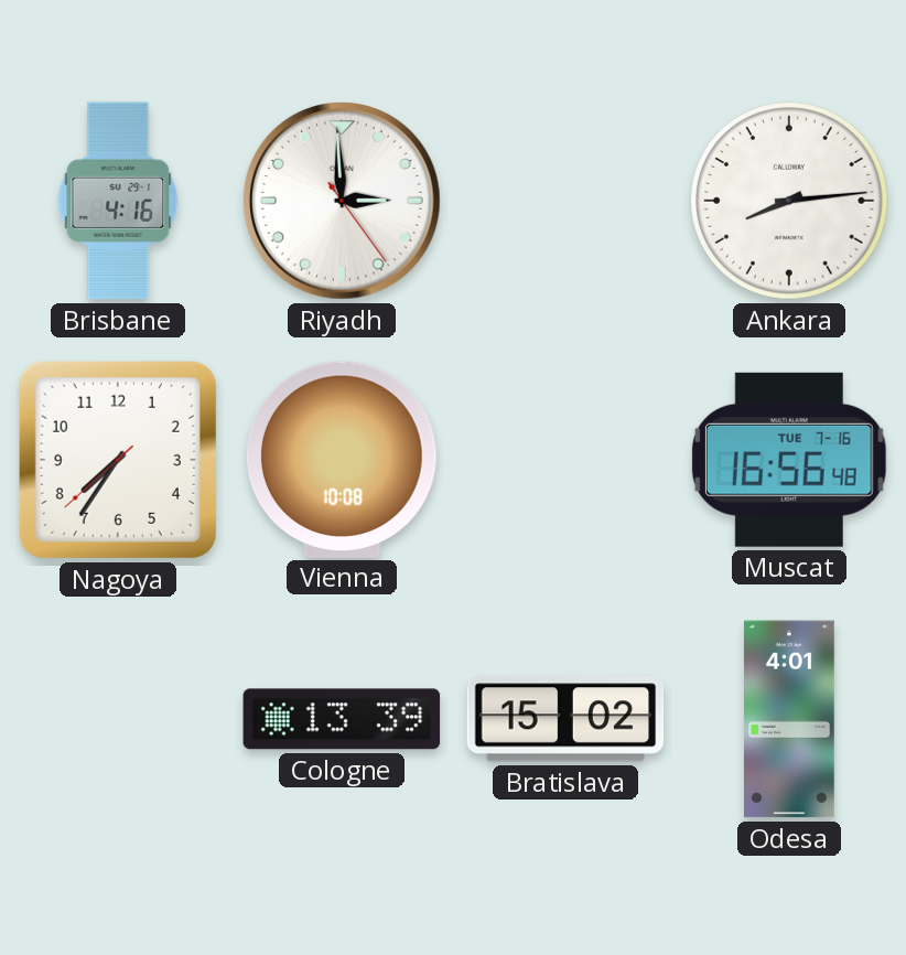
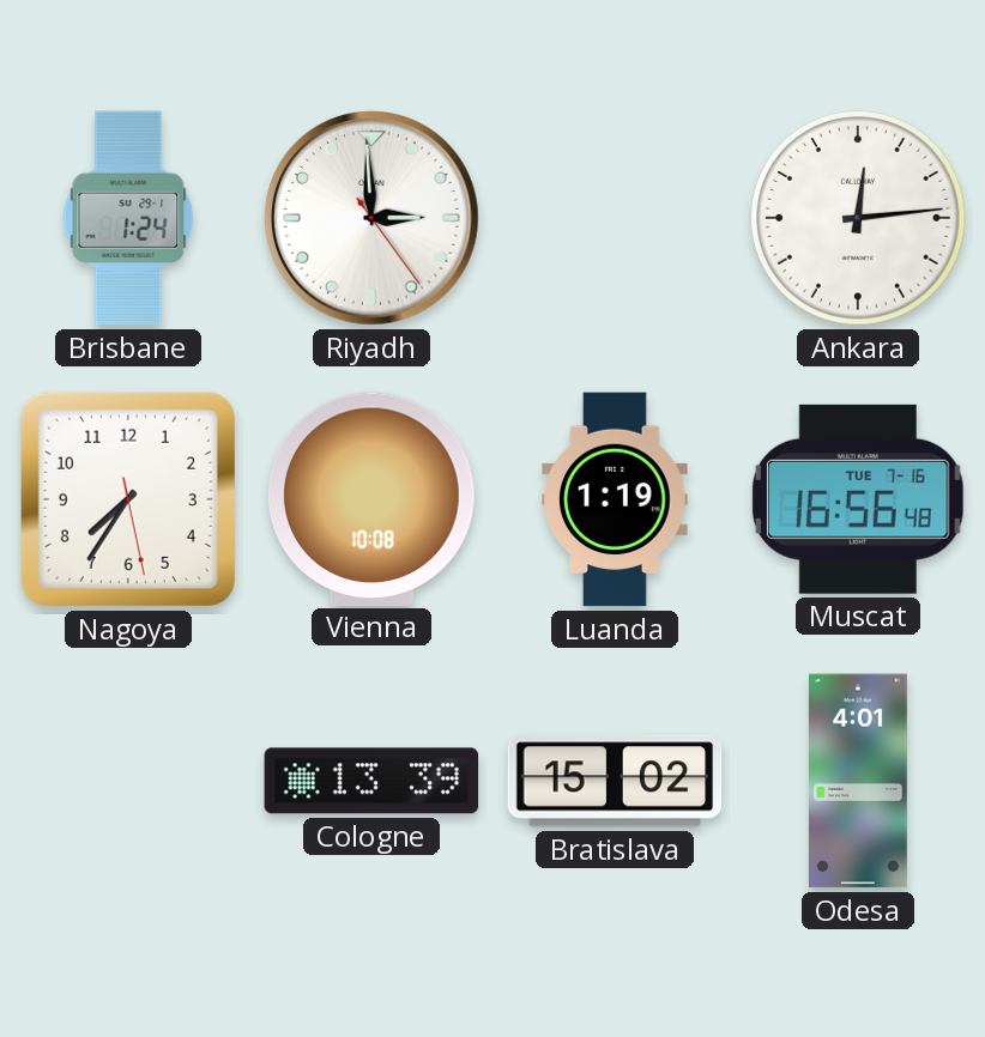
Brisbane: 4:16 -> 1:24
Ankara: 8:14 -> 12:14
Nagoya: 7:35:38 -> 7:35:28
Luanda: none -> 1:19
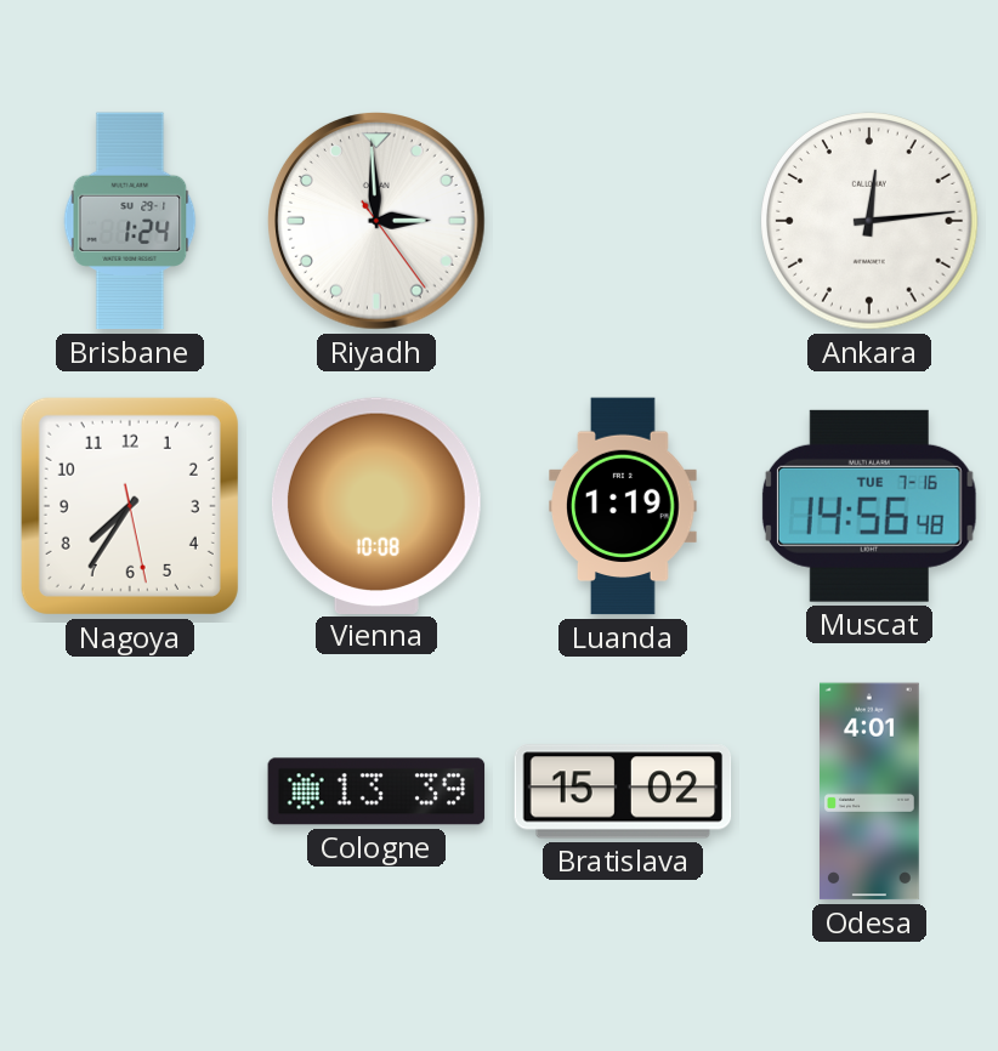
Muscat: 16:56 -> 14:56
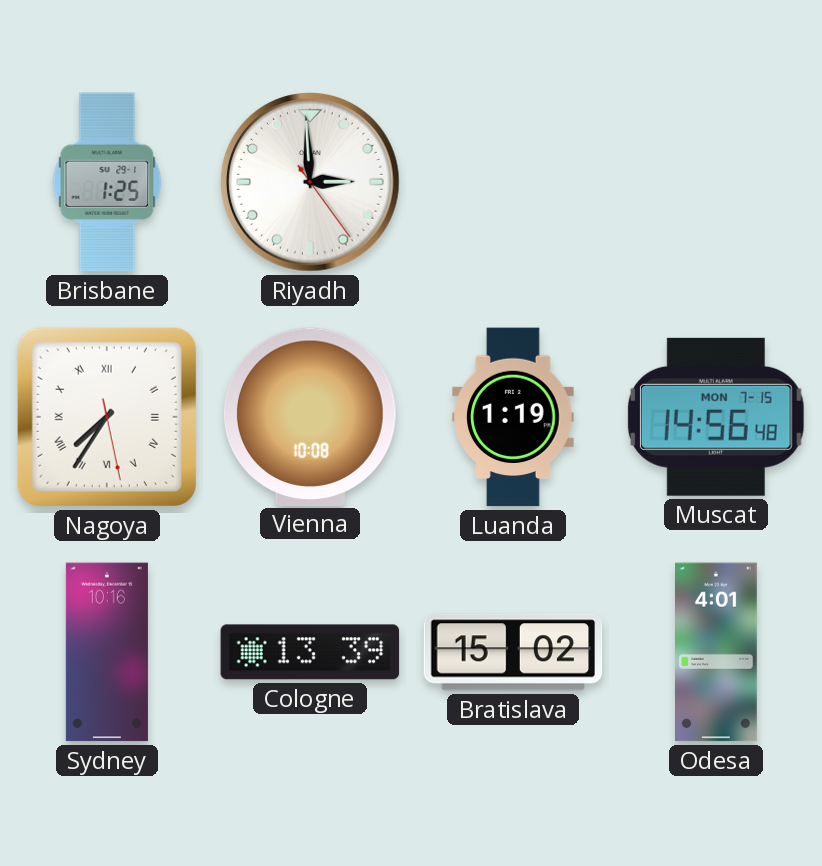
Brisbane: 1:24 -> 1:25
Ankara: 12:14 -> none
Nagoya numerals: Arabic -> Roman
Muscat date: TUE 7-16 -> MON 7-15
Sydney: none -> 10:16
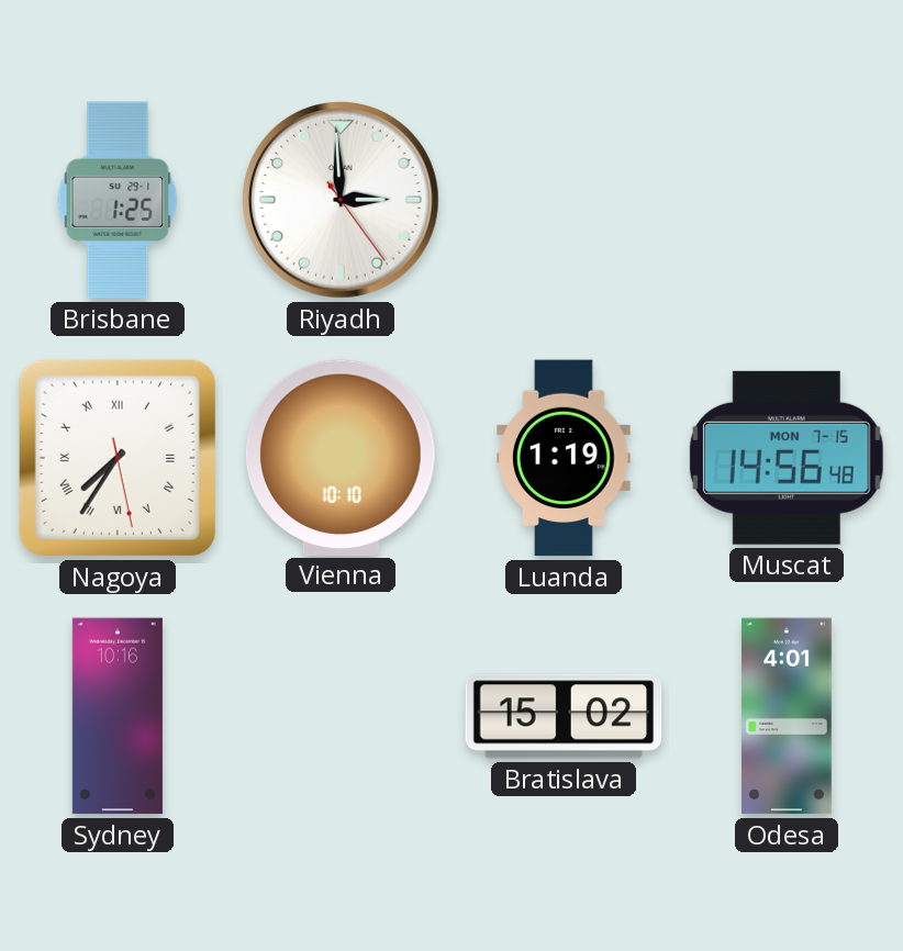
Vienna: 10:08 -> 10:10
Cologne: 13:39 -> none
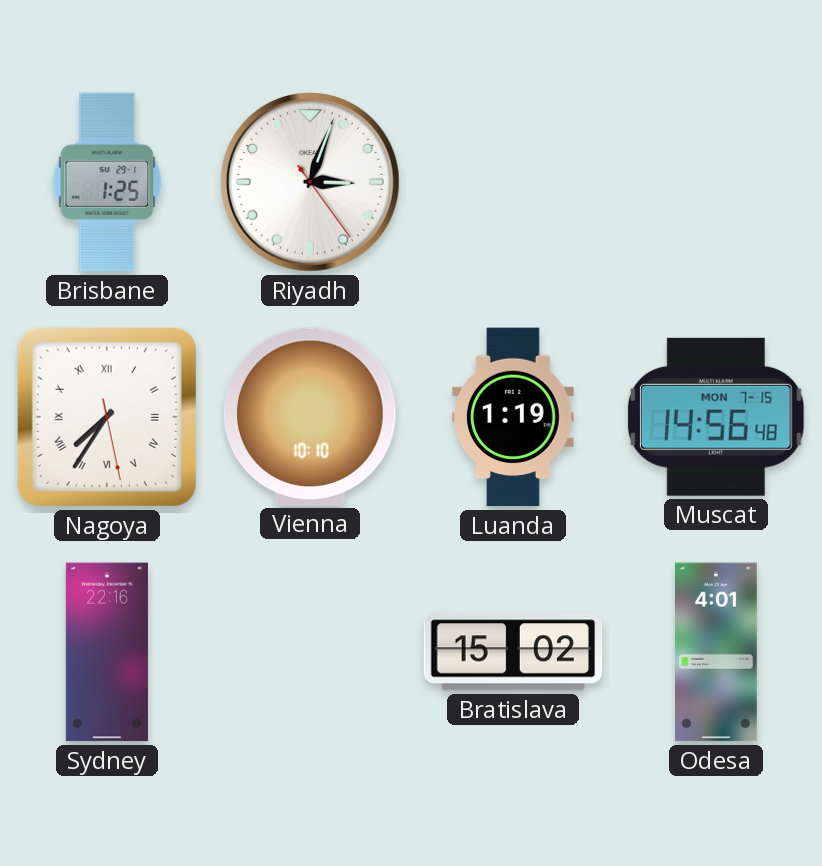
Riyadh: 2:59 -> 3:03
Sydney: 10:16 -> 22:16
